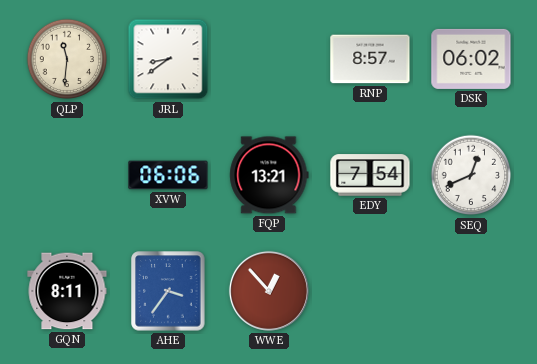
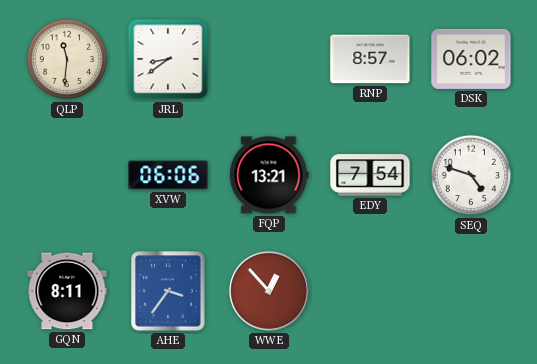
SEQ: 12:41 -> 4:48
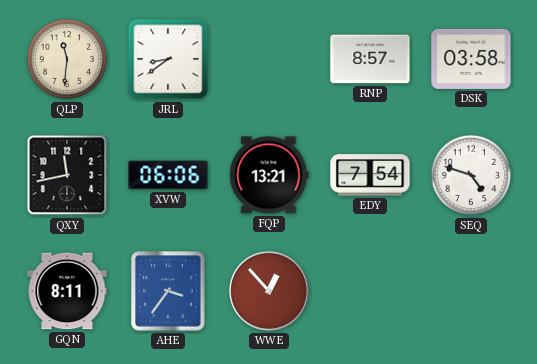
DSK: 06:02 -> 03:58
QXY: none -> 11:43
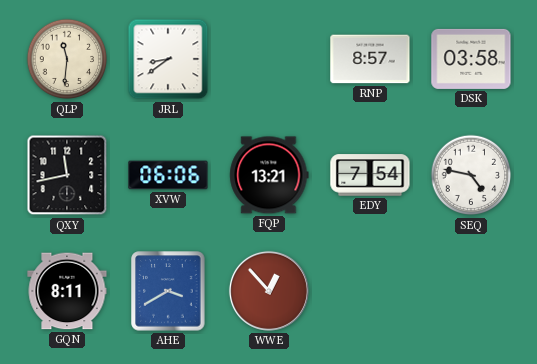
SEQ: 4:48 -> 4:47
AHE: 3:36 -> 3:40
